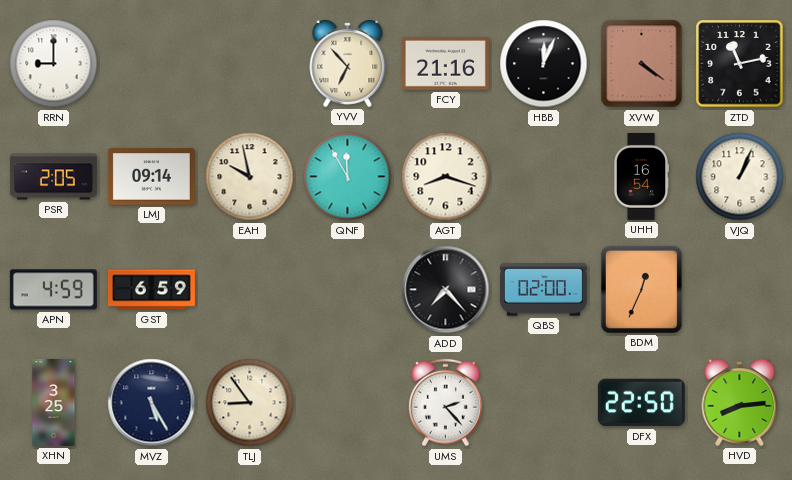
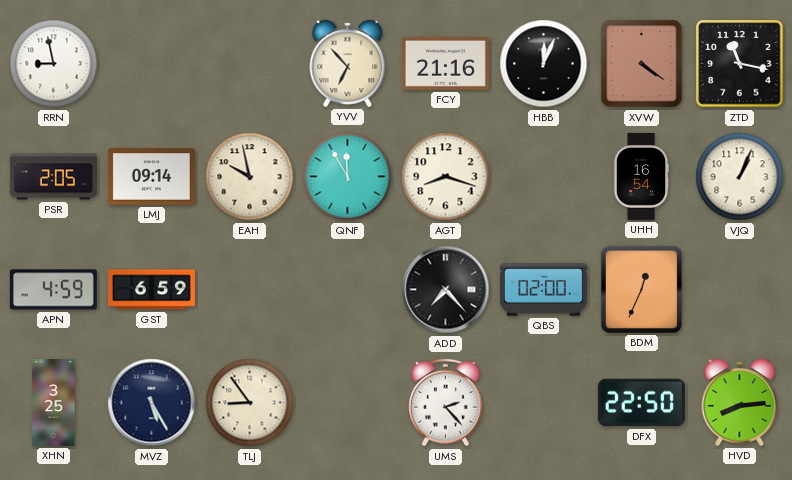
RRN: 9:00 -> 8:58
ZTD: 11:13 -> 11:17
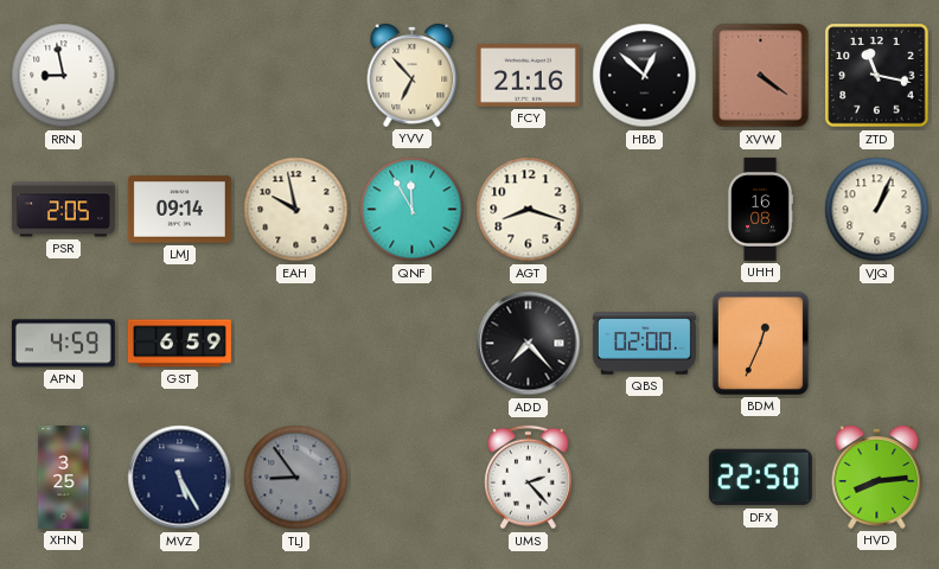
HBB: 12:04 -> 12:52
UHH: 16:54 -> 16:08
TLJ dial: cream -> grey
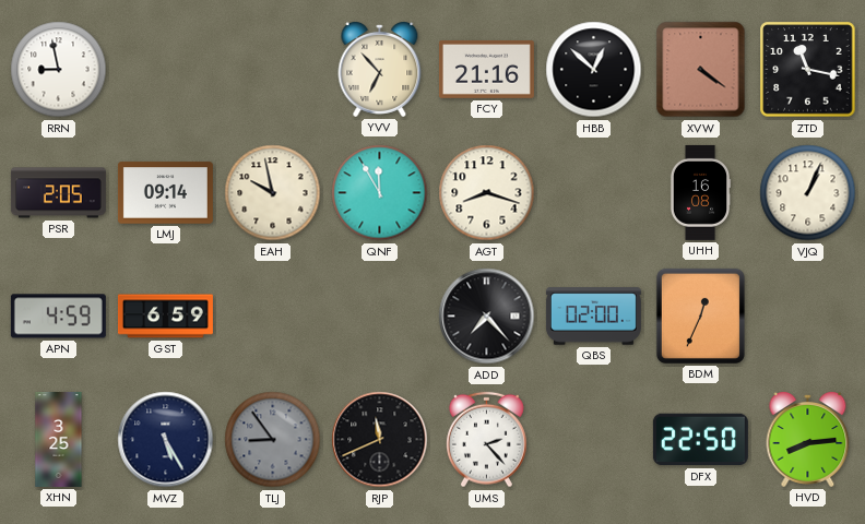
RJP: none -> 11:41
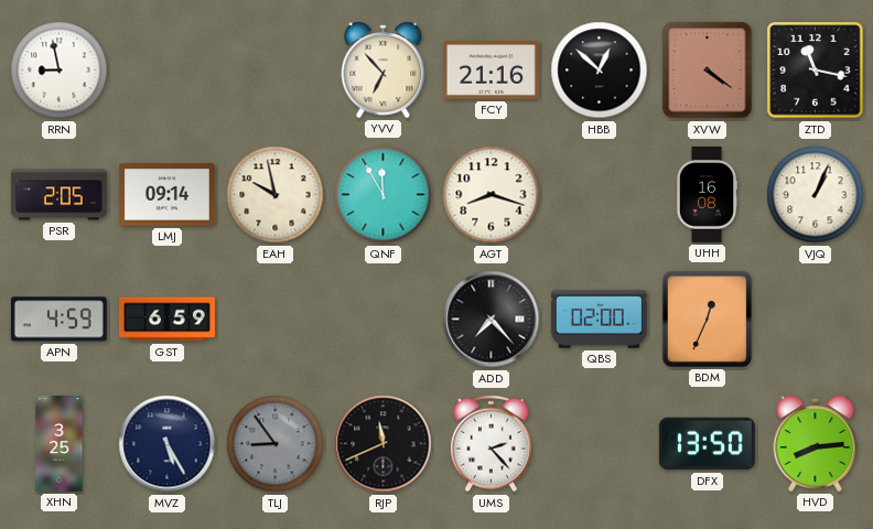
DFX: 22:50 -> 13:50
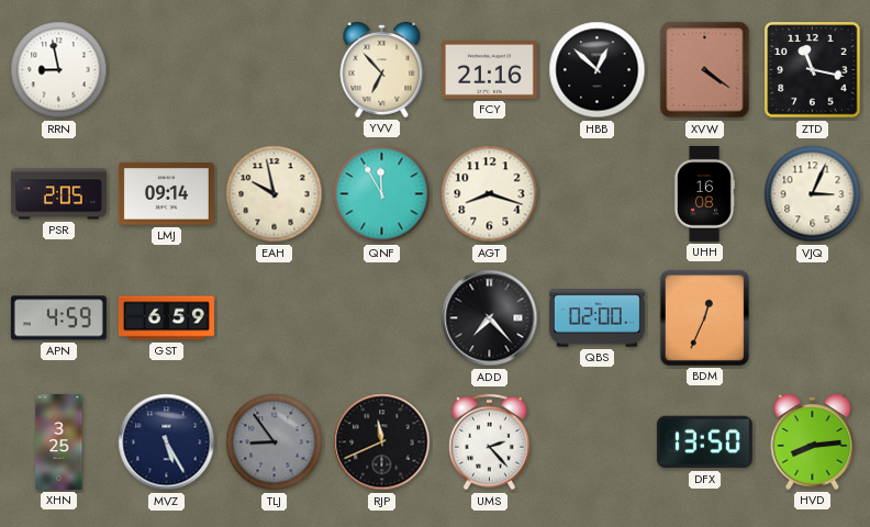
VJQ: 1:04 -> 3:04
